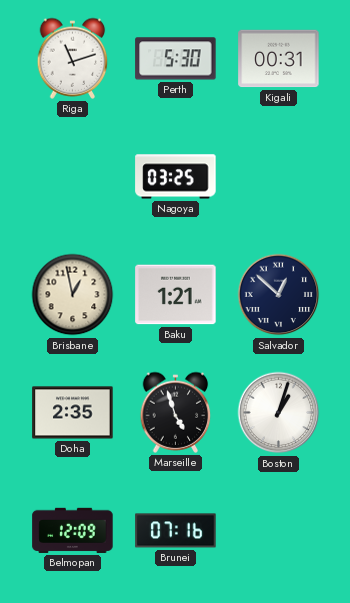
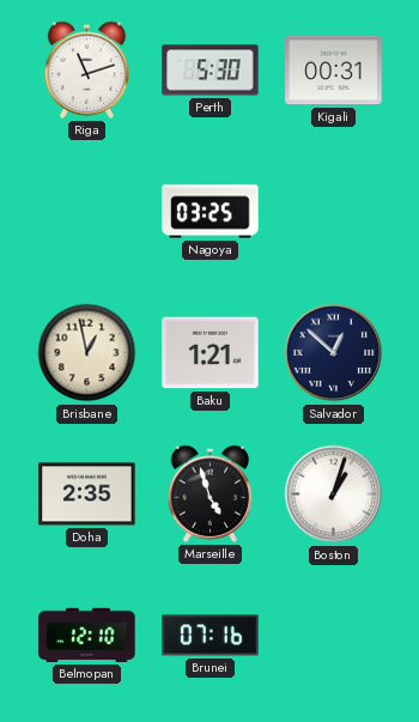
Belmopan: 12:09 -> 12:10
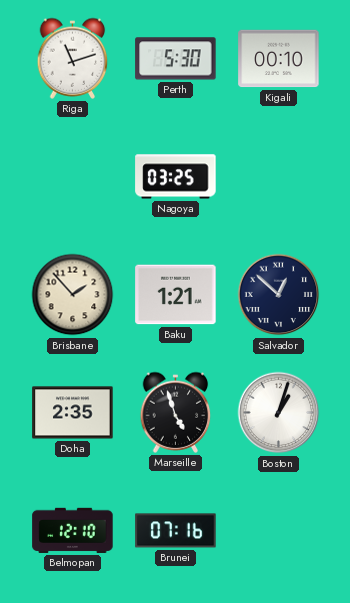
Kigali: 00:31 -> 00:10
Brisbane: 12:58 -> 1:53
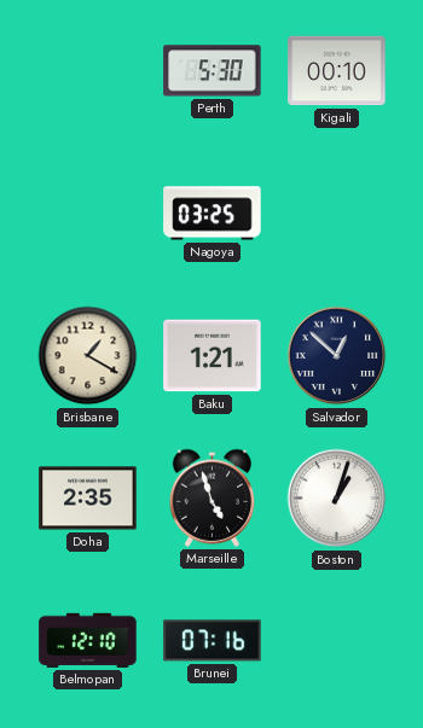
Riga: 11:12 -> none
Brisbane: 1:53 -> 1:20
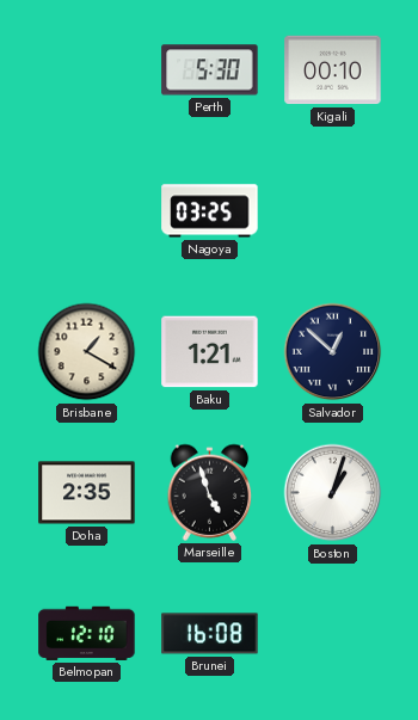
Brunei: 07:16 -> 16:08
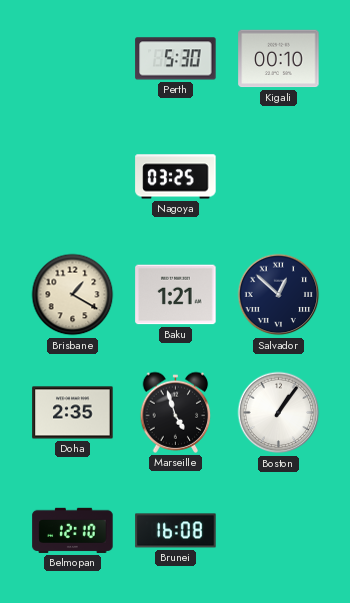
Boston: 1:03 -> 1:06
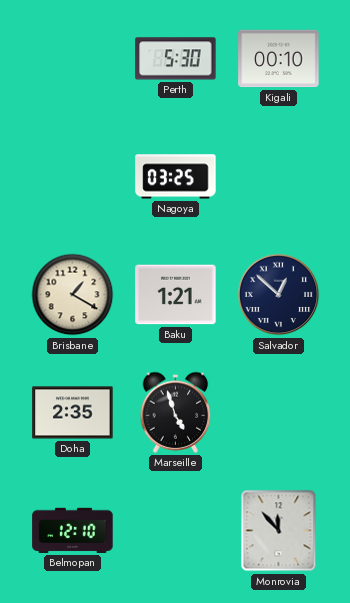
Boston: 1:06 -> none
Brunei: 16:08 -> none
Monrovia: none -> 11:53
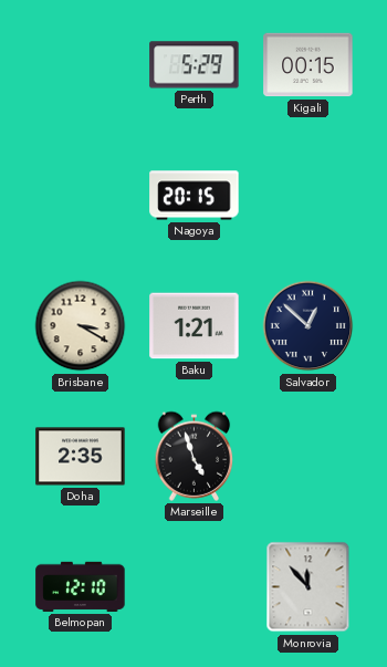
Perth: 5:30 -> 5:29
Kigali: 00:10 -> 00:15
Nagoya: 03:25 -> 20:15
Brisbane: 1:20 -> 3:20
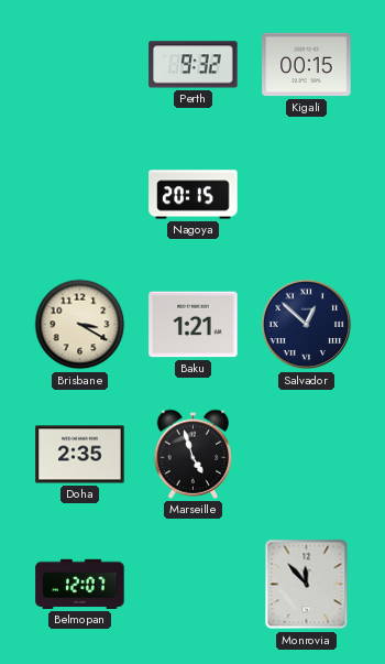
Perth: 5:29 -> 9:32
Belmopan: 12:10 -> 12:07
